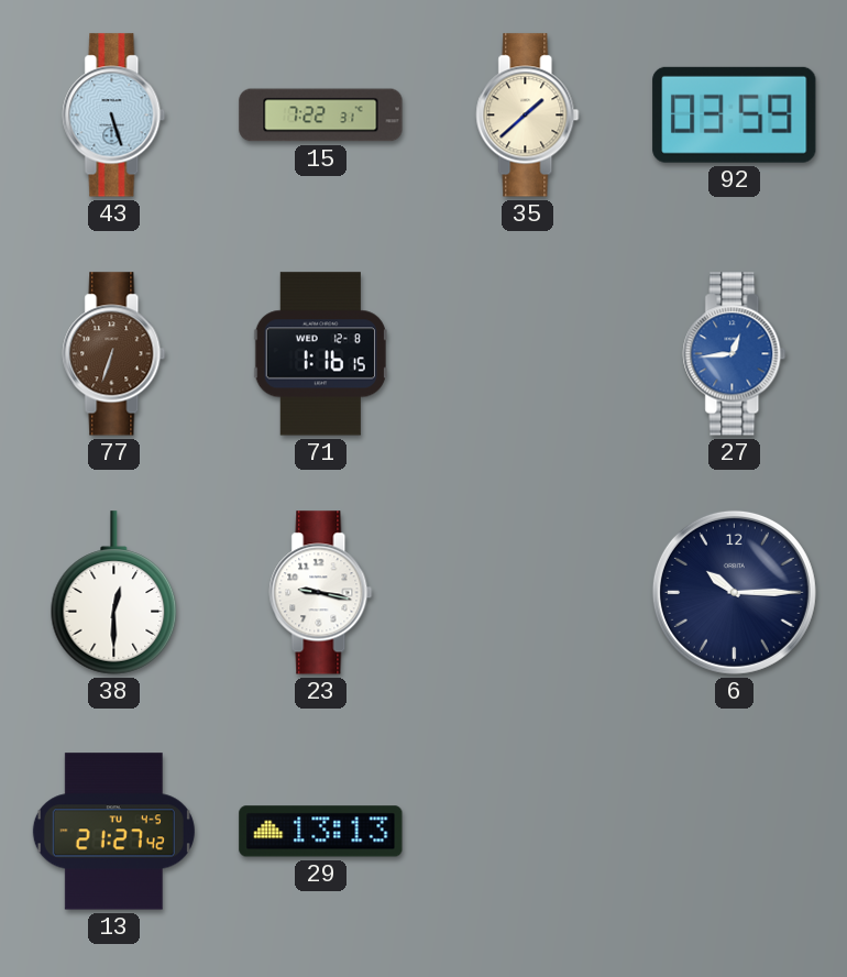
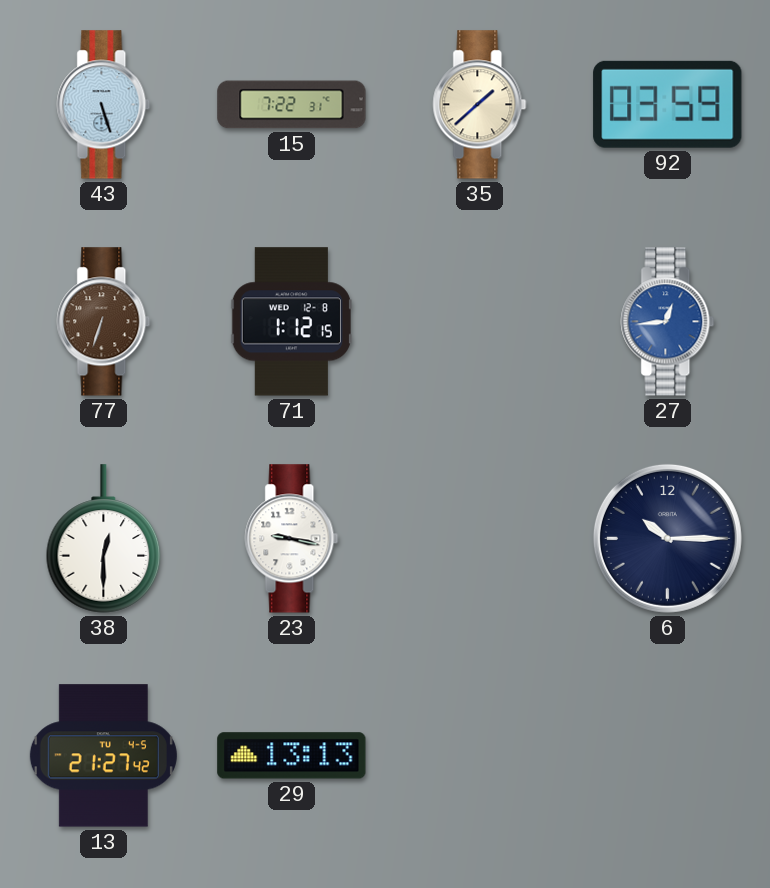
71: 1:16 -> 1:12
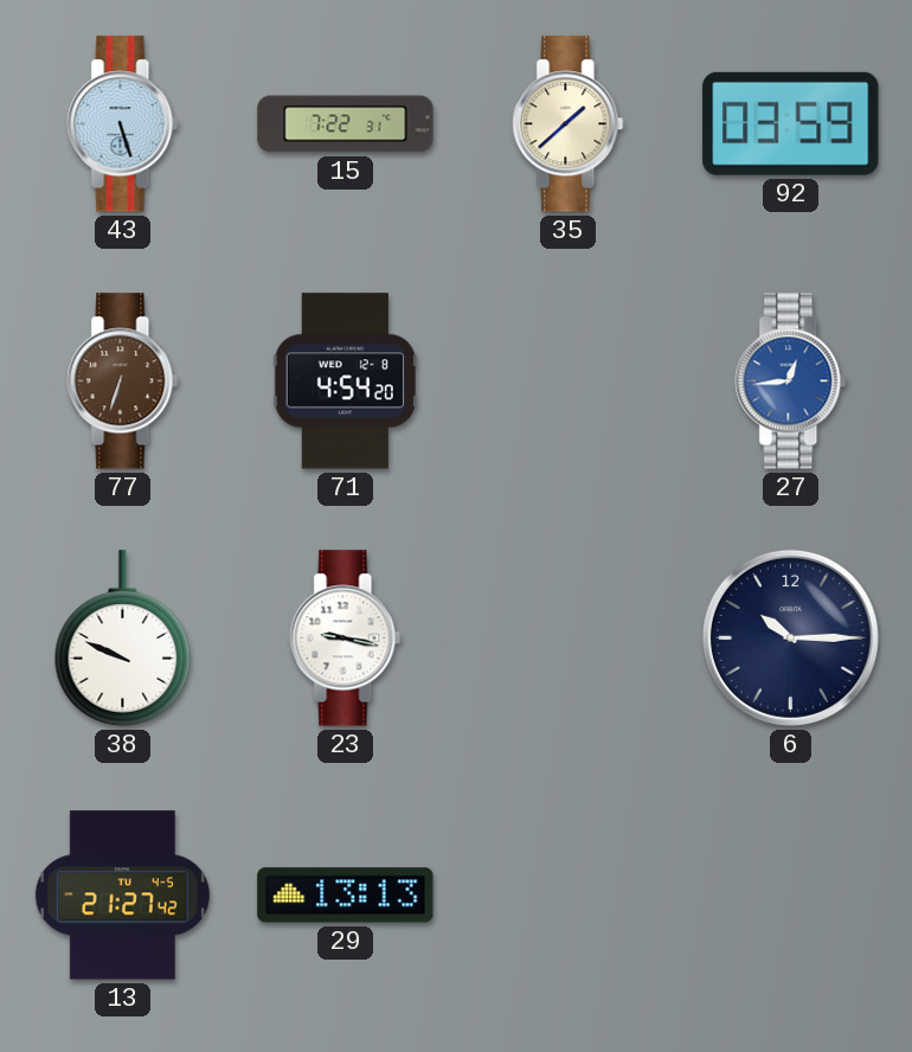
71: 1:12 -> 4:54
38: 12:30 -> 9:49
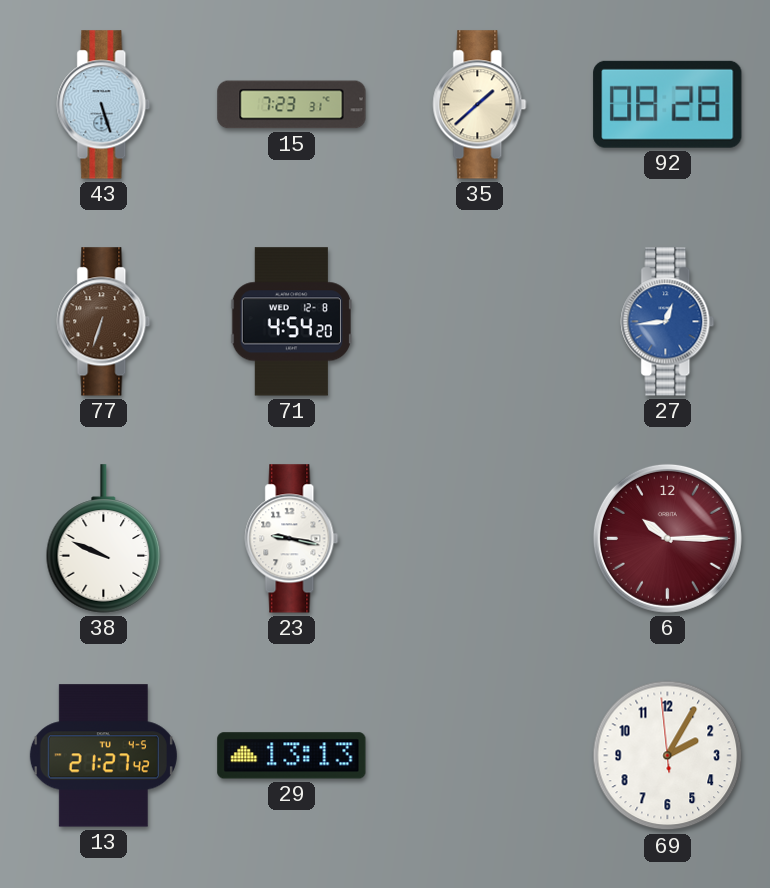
15: 7:22 -> 7:23
92: 03:59 -> 08:28
6 dial: navy -> burgundy
69: none -> 2:04
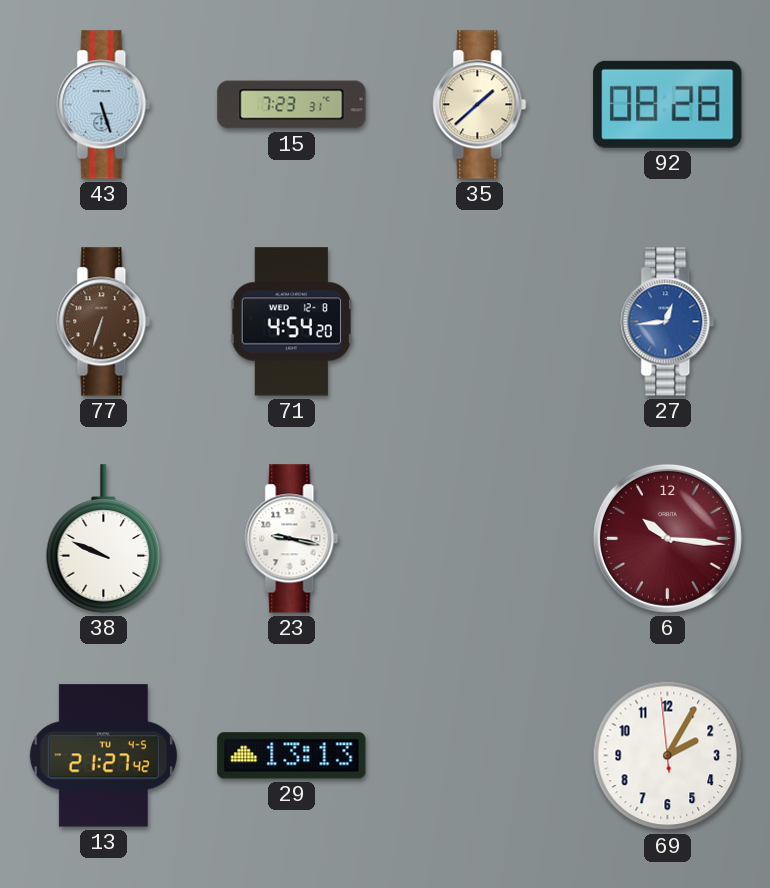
6: 10:15 -> 10:16
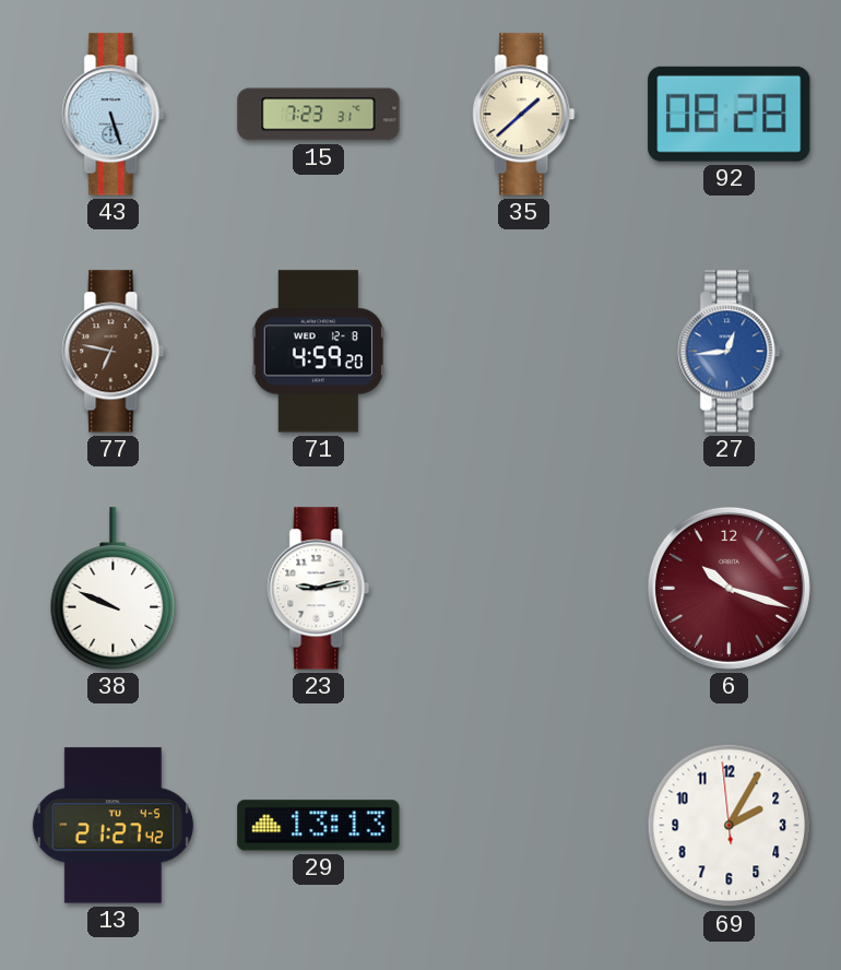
77: 6:33 -> 6:47
71: 4:54 -> 4:59
23: 9:17 -> 9:13
6: 10:16 -> 10:18
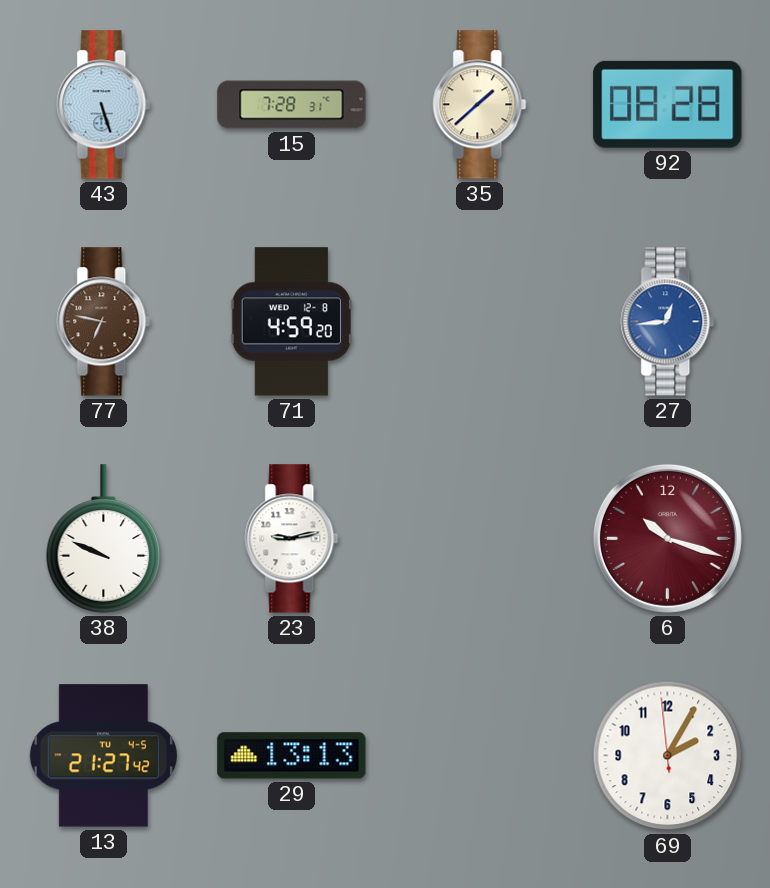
15: 7:23 -> 7:28
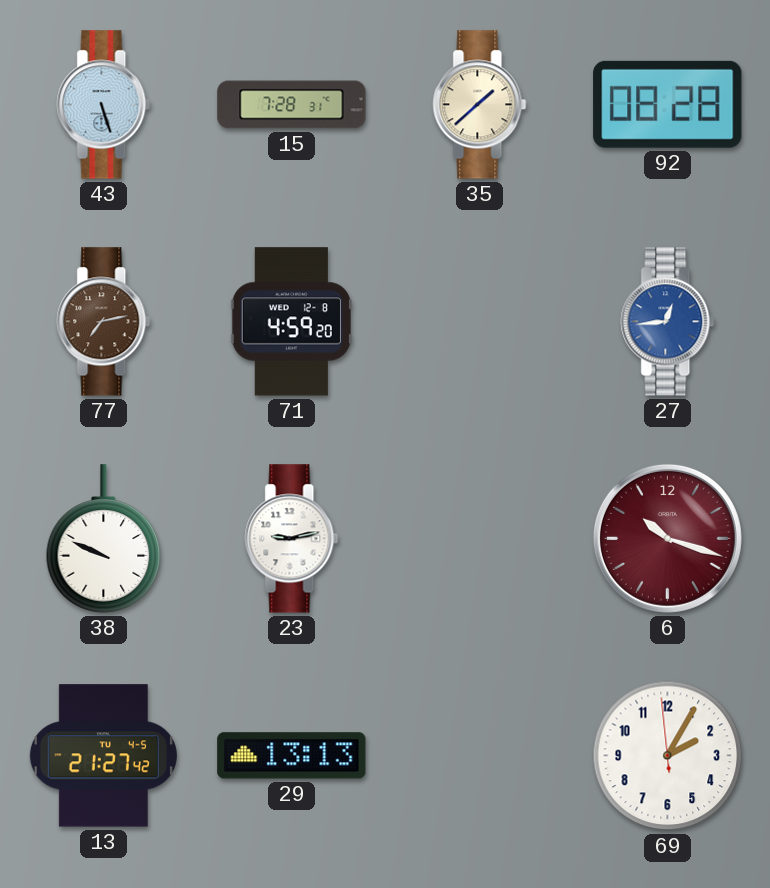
77: 6:47 -> 7:13
